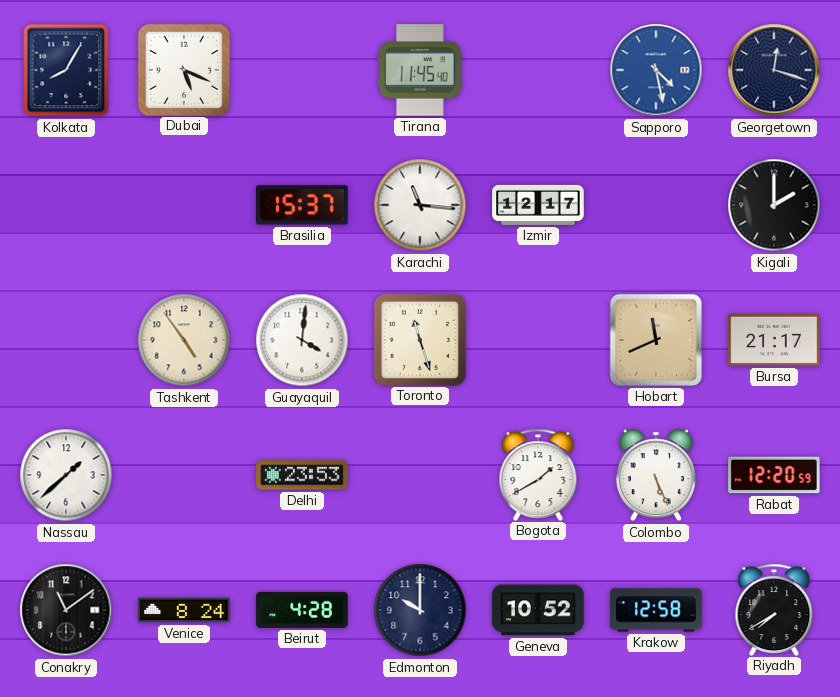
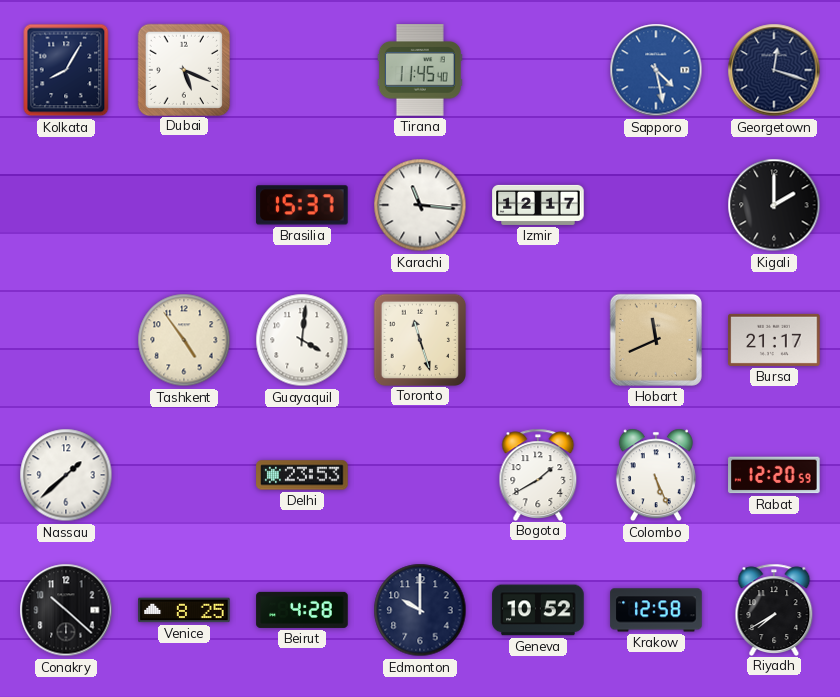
Conakry: 11:09 -> 10:22
Venice: 8:24 -> 8:25
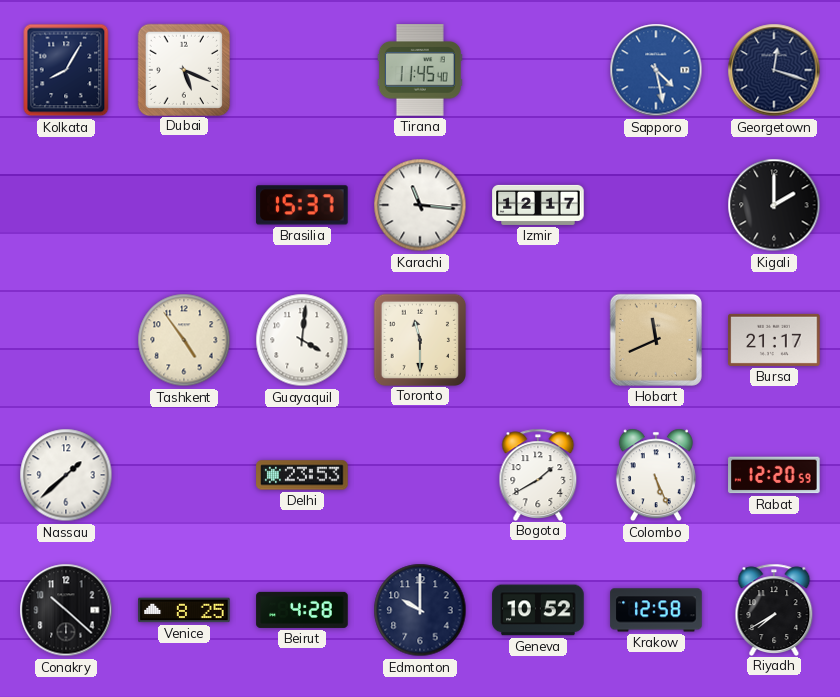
Toronto: 11:27 -> 11:30
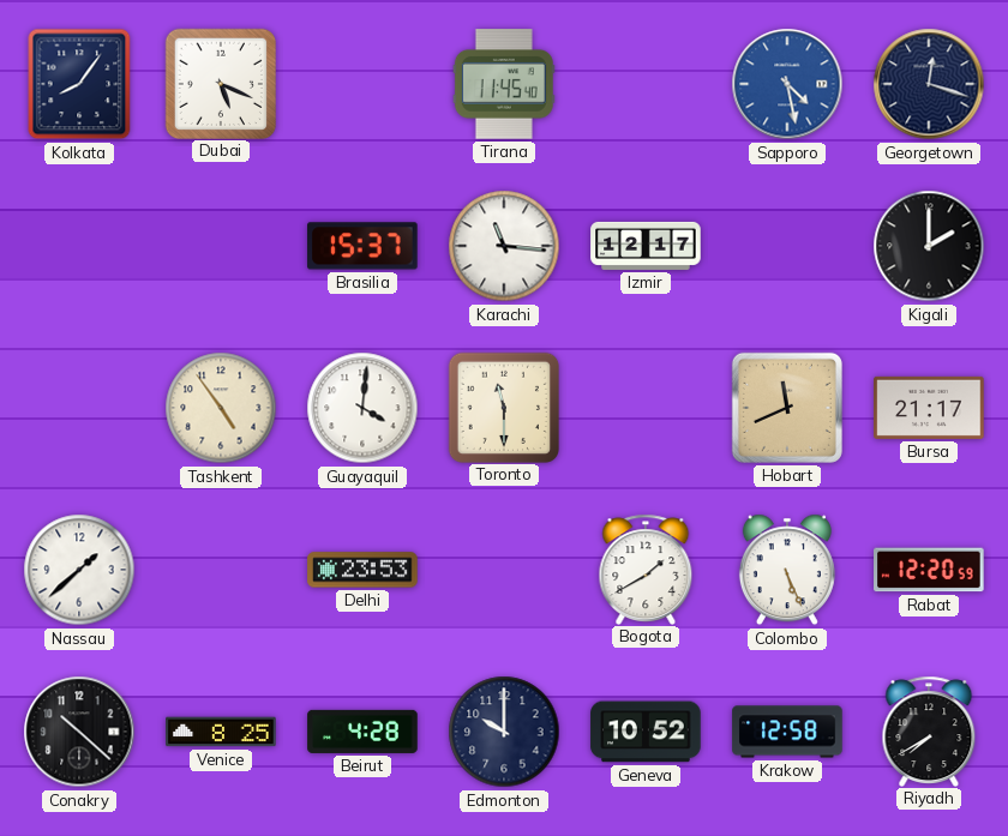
Kolkata: 8:05 -> 8:06
